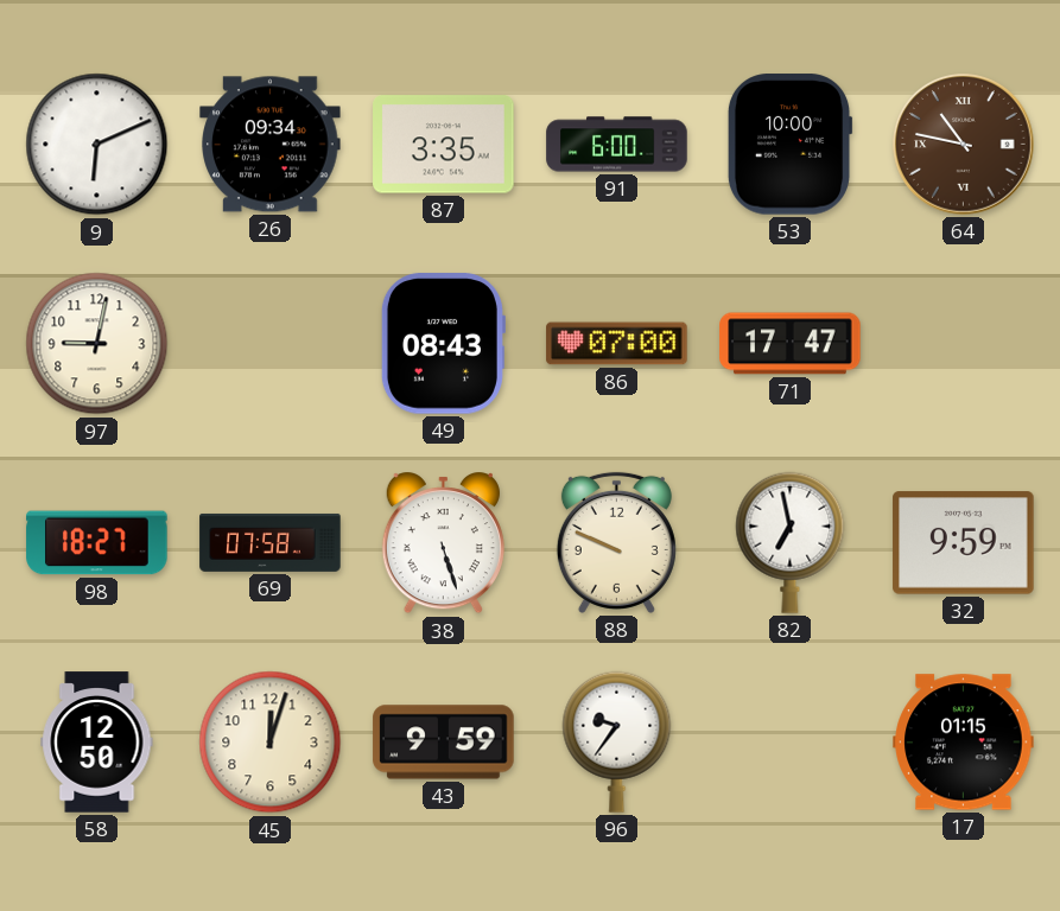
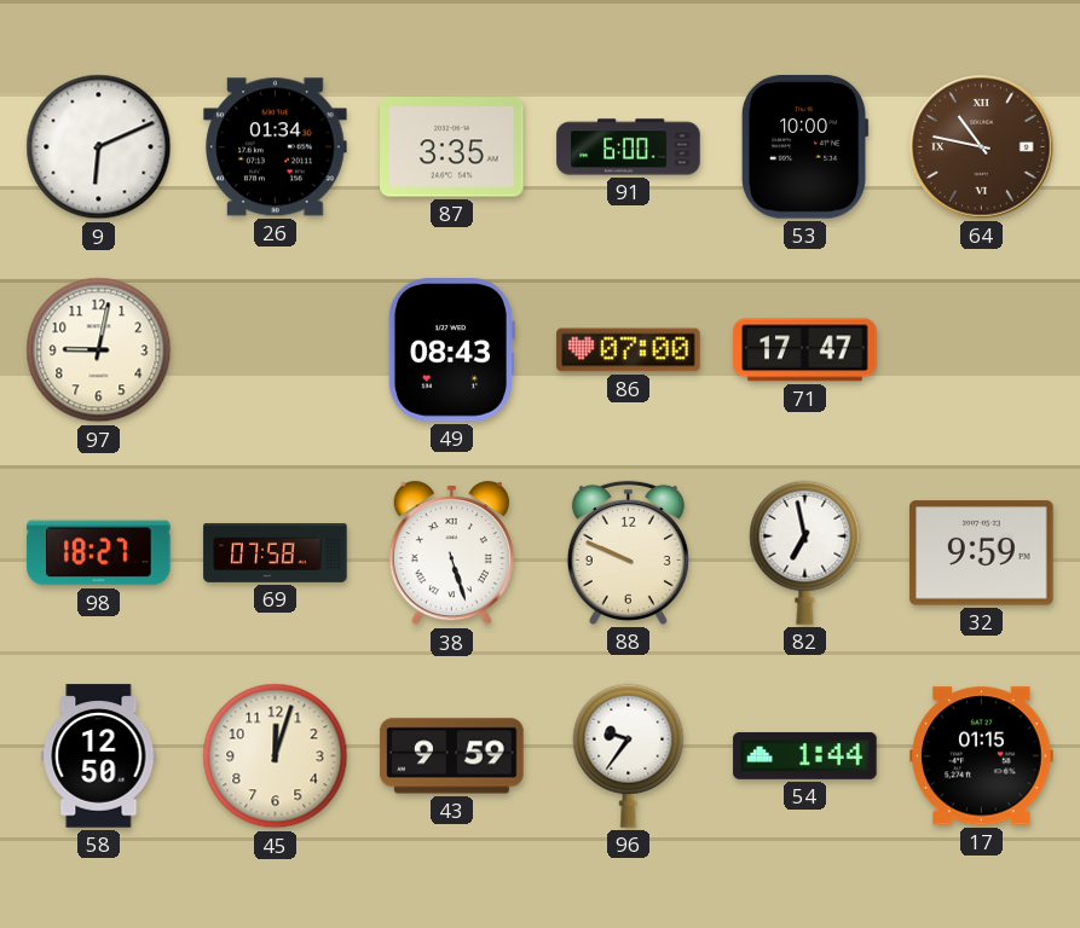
26: 09:34 -> 01:34
54: none -> 1:44
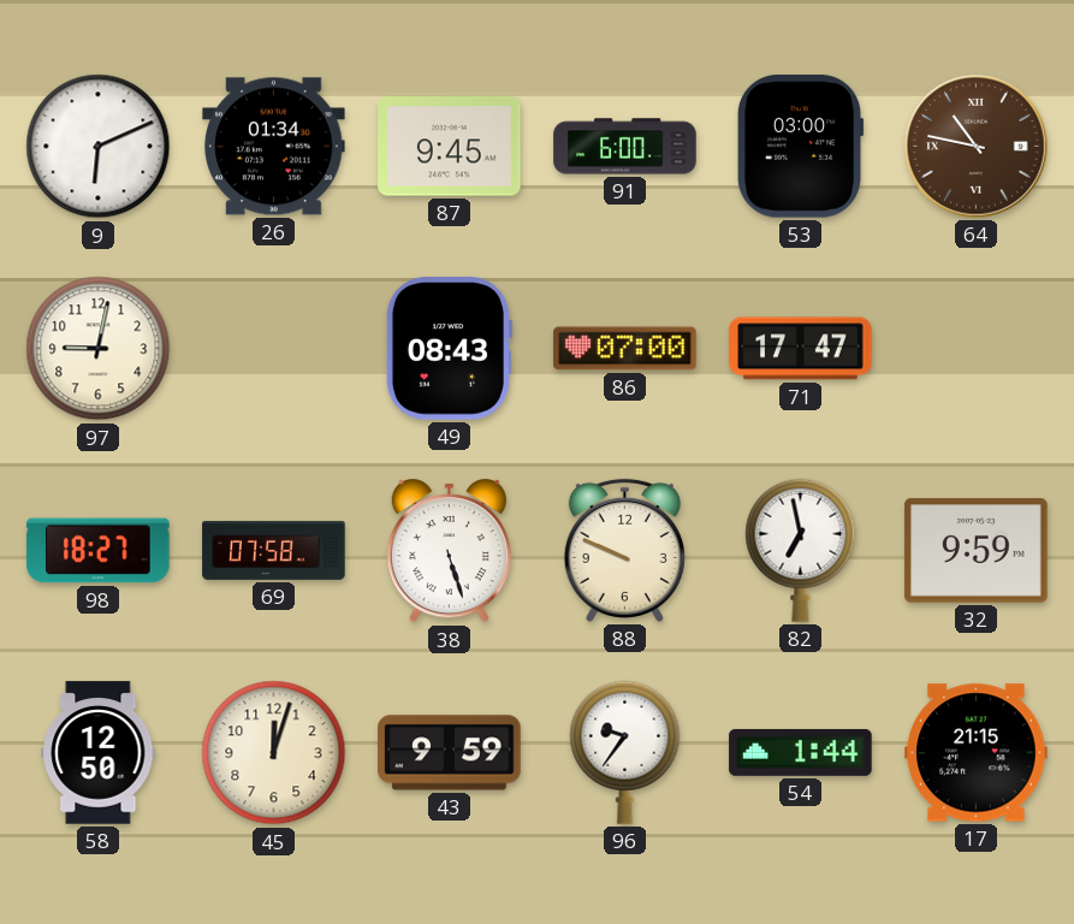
87: 3:35 -> 9:45
53: 10:00 -> 03:00
17: 01:15 -> 21:15
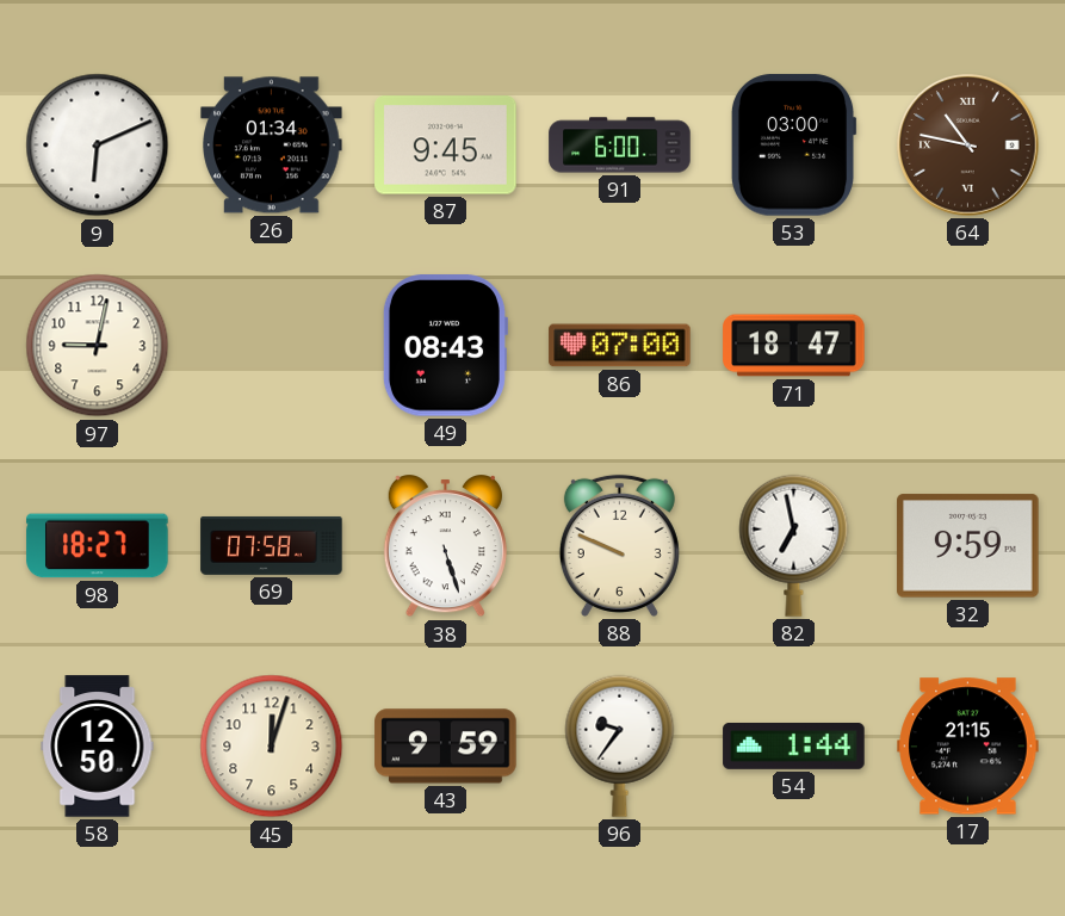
71: 17:47 -> 18:47
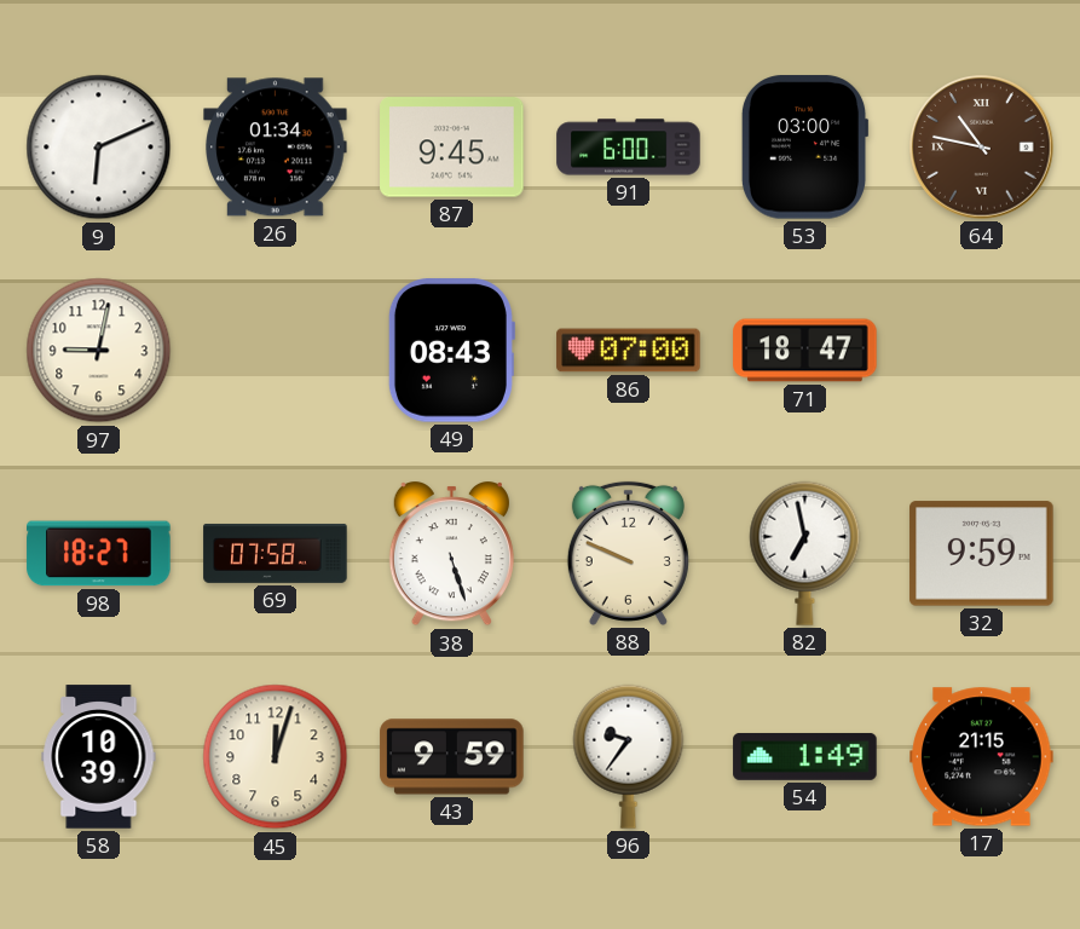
58: 12:50 -> 10:39
54: 1:44 -> 1:49
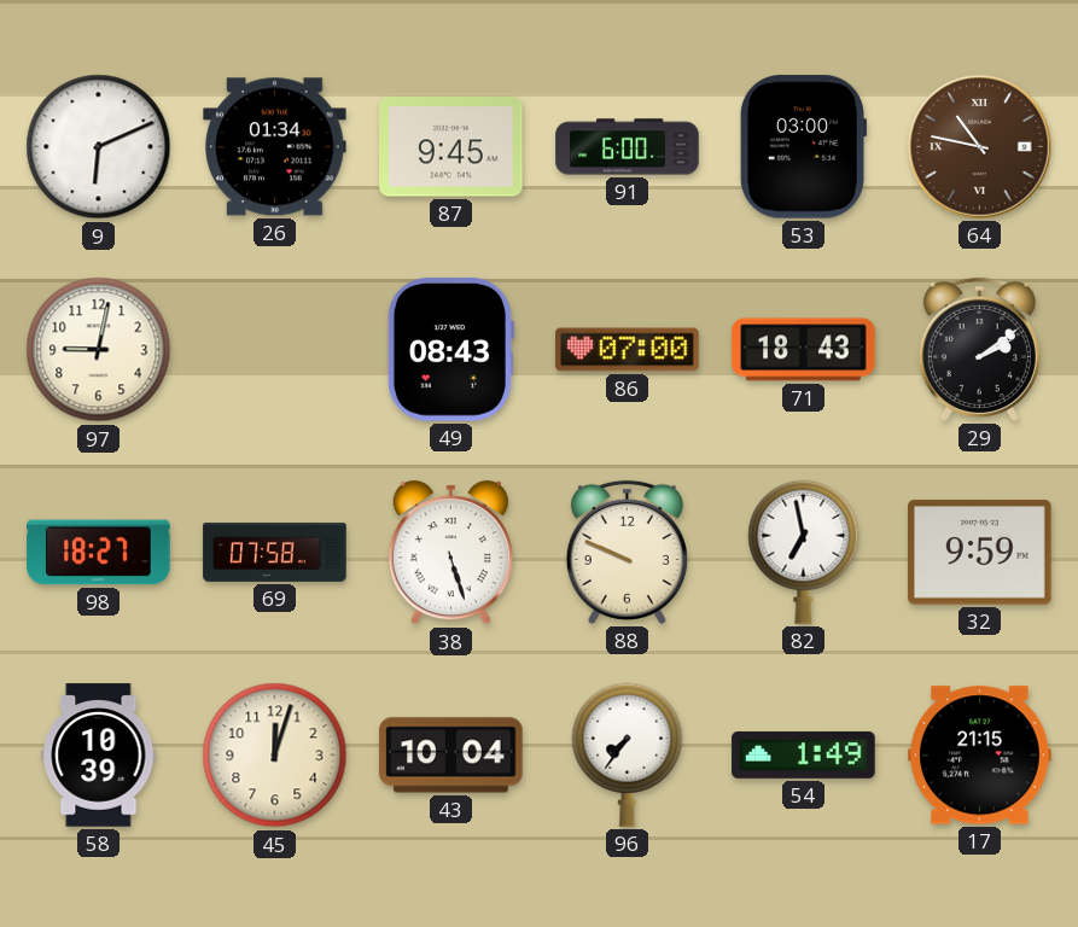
71: 18:47 -> 18:43
29: none -> 2:09
43: 9:59 -> 10:04
96: 9:36 -> 7:36
